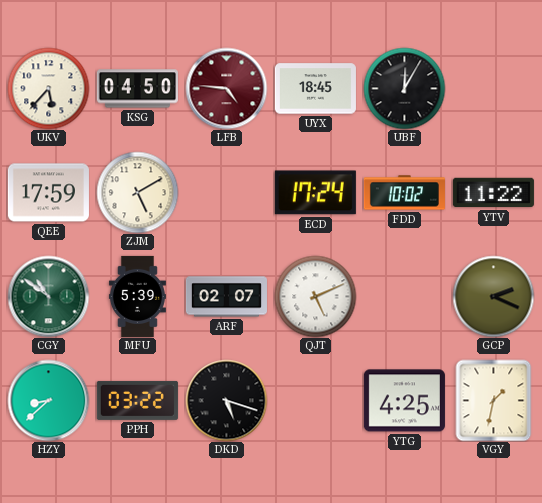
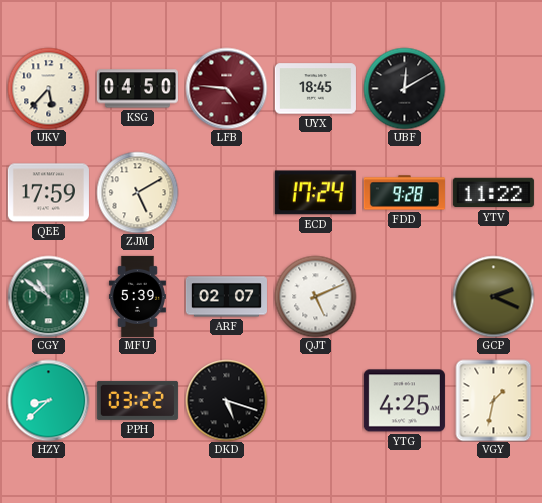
UBF: 12:05 -> 12:10
FDD: 10:02 -> 9:28
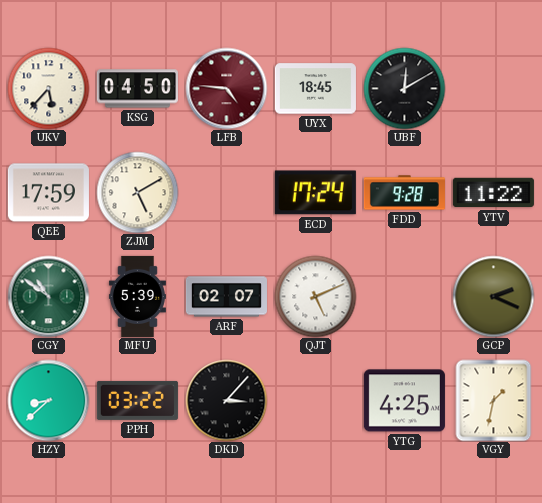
DKD: 5:18 -> 3:07
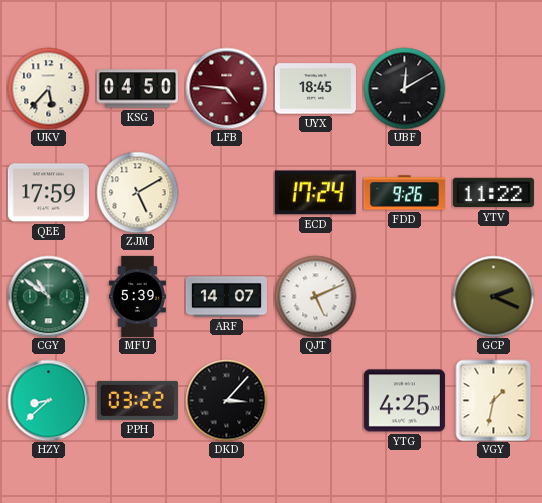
FDD: 9:28 -> 9:26
ARF: 02:07 -> 14:07
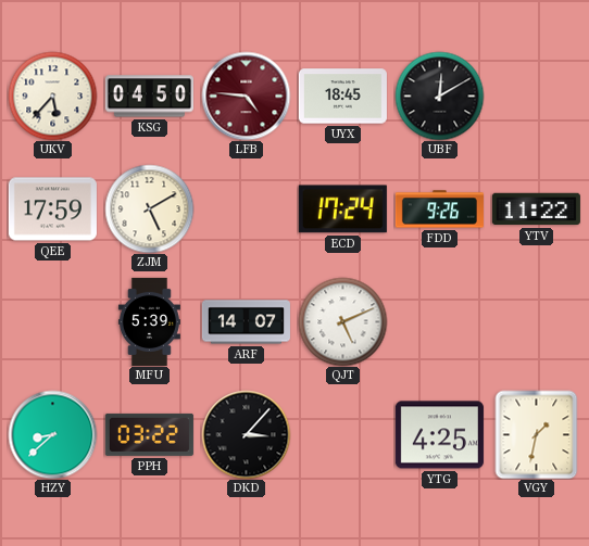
CGY: 10:51 -> none
GCP: 2:19 -> none
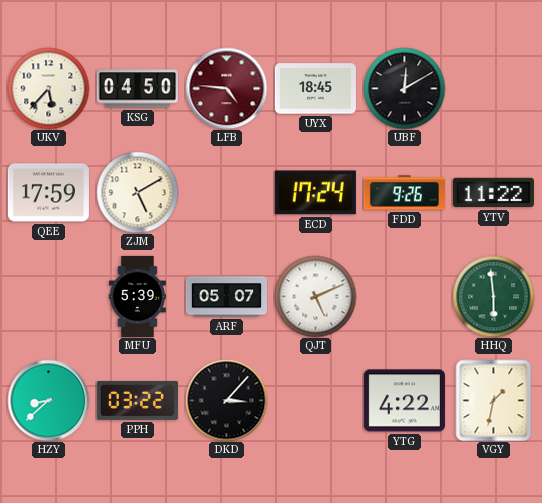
ARF: 14:07 -> 05:07
HHQ: none -> 5:59
YTG: 4:25 -> 4:22
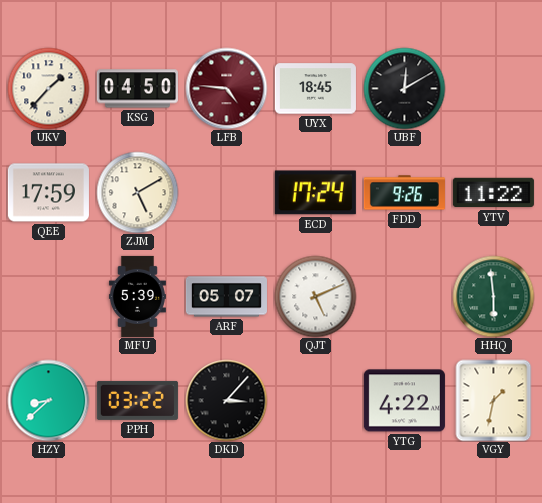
UKV: 5:37 -> 1:37
